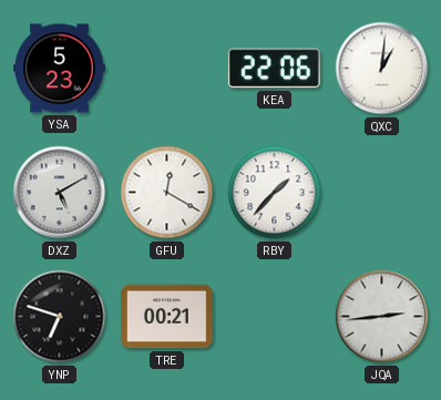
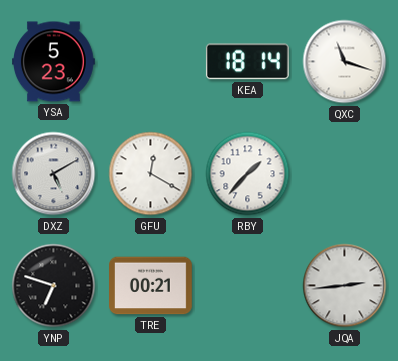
KEA: 22:06 -> 18:14
QXC: 1:01 -> 11:18
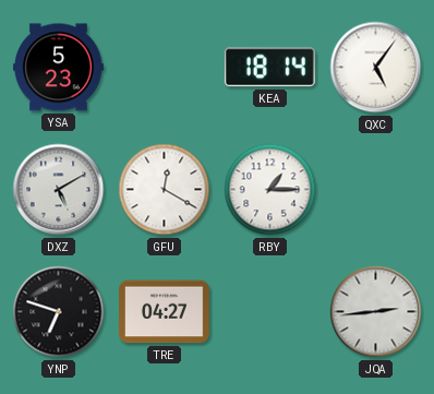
QXC: 11:18 -> 5:06
RBY: 1:37 -> 1:15
TRE: 00:21 -> 04:27
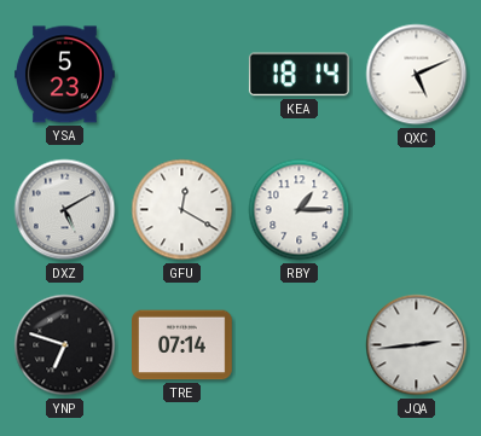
QXC: 5:06 -> 5:11
TRE: 04:27 -> 07:14
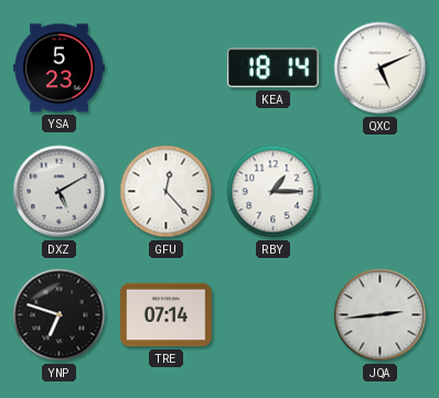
GFU: 12:20 -> 12:23
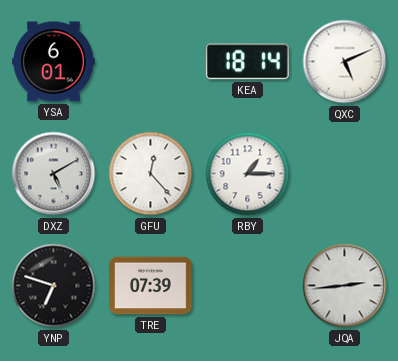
YSA: 5:23 -> 6:01
TRE: 07:14 -> 07:39
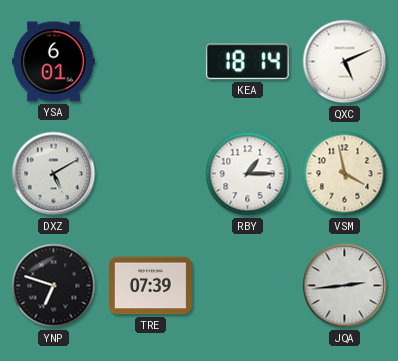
GFU: 12:23 -> none
VSM: none -> 3:58
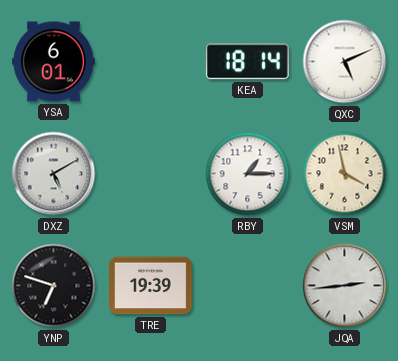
TRE: 07:39 -> 19:39
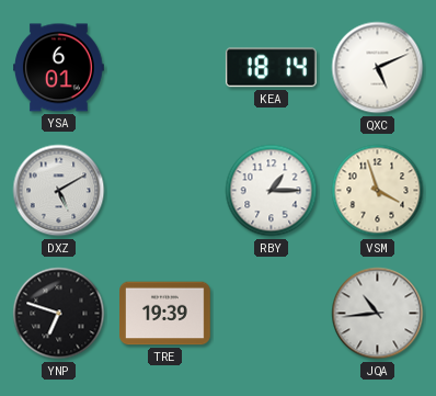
VSM: 3:58 -> 3:57
JQA: 2:44 -> 10:44
